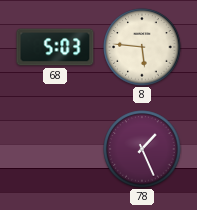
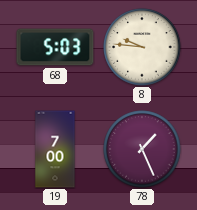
8: 5:46 -> 9:46
19: none -> 7:00
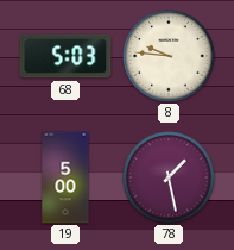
19: 7:00 -> 5:00
78: 1:26 -> 1:28
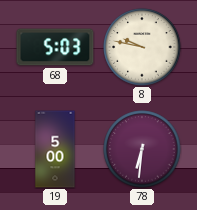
8: 9:46 -> 9:47
78: 1:28 -> 6:31
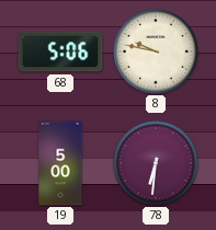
68: 5:03 -> 5:06
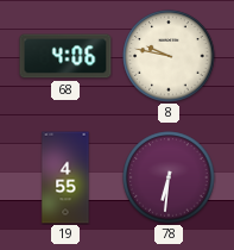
68: 5:06 -> 4:06
19: 5:00 -> 4:55
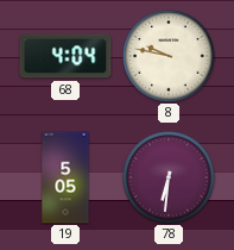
68: 4:06 -> 4:04
19: 4:55 -> 5:05
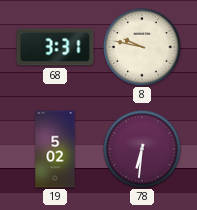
68: 4:04 -> 3:31
19: 5:05 -> 5:02
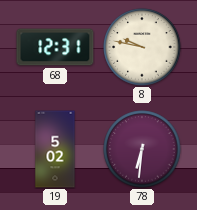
68: 3:31 -> 12:31
